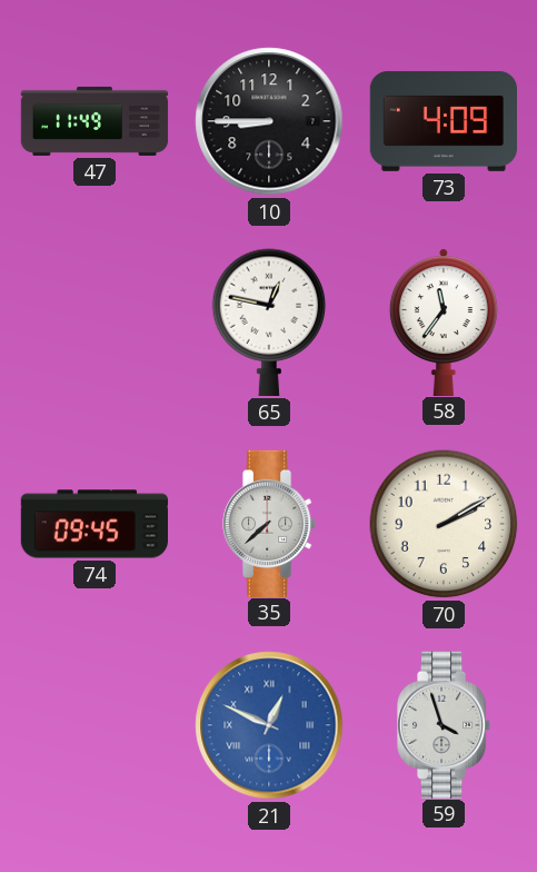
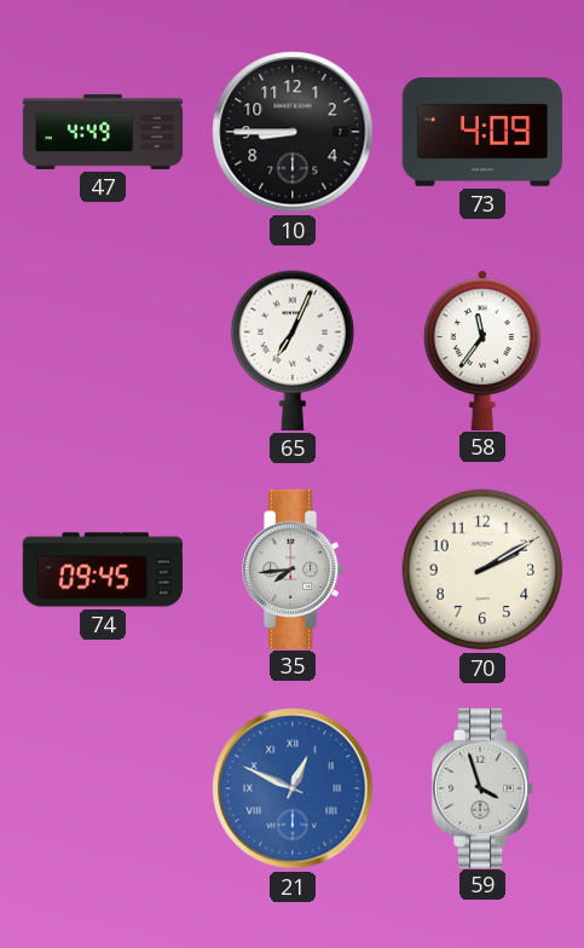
47: 11:49 -> 4:49
65: 12:47 -> 7:04
35: 7:38 -> 7:44
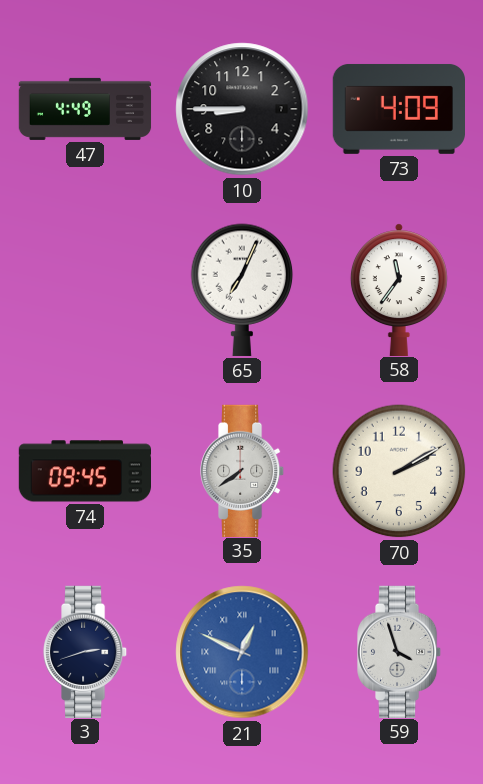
35: 7:44 -> 7:39
3: none -> 2:42
